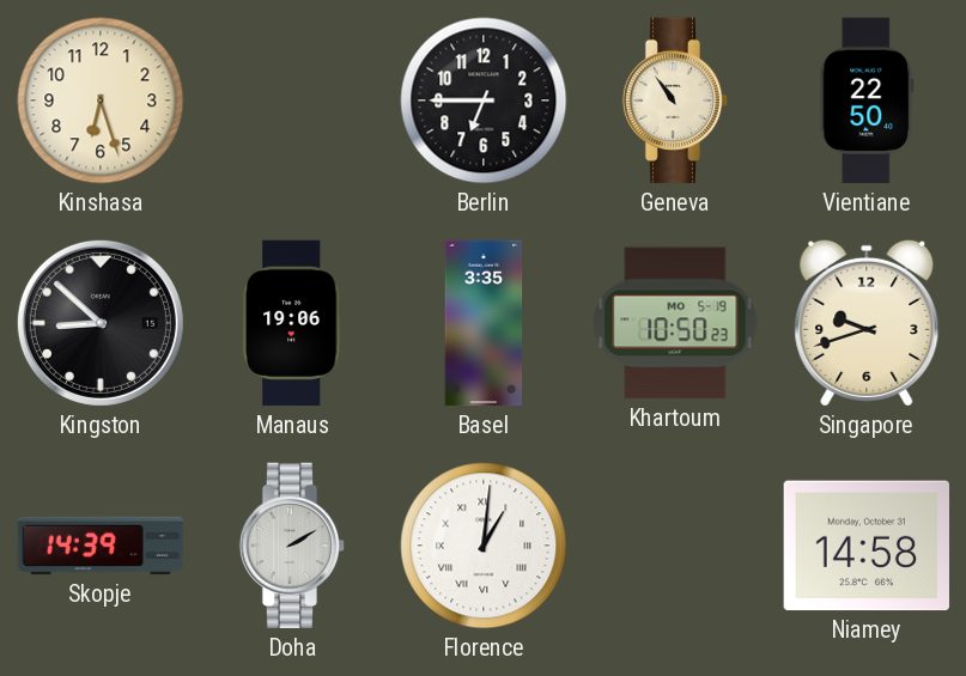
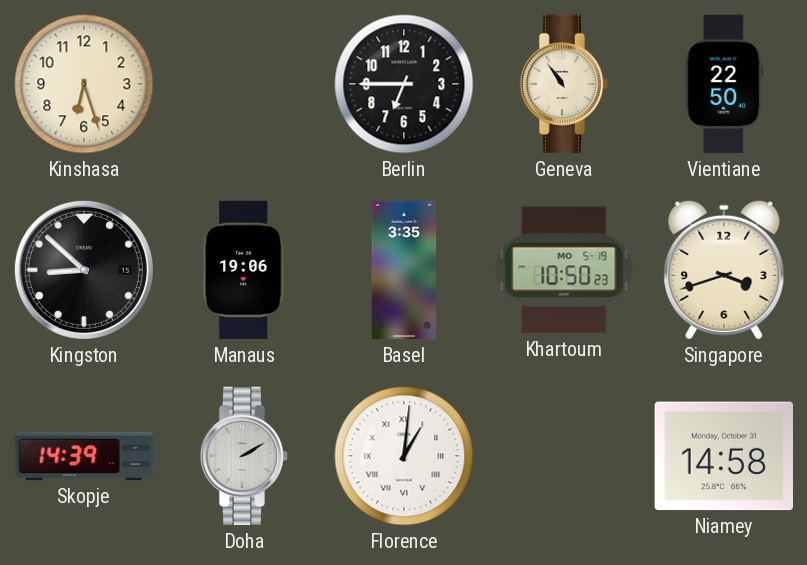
Singapore: 9:42 -> 3:42
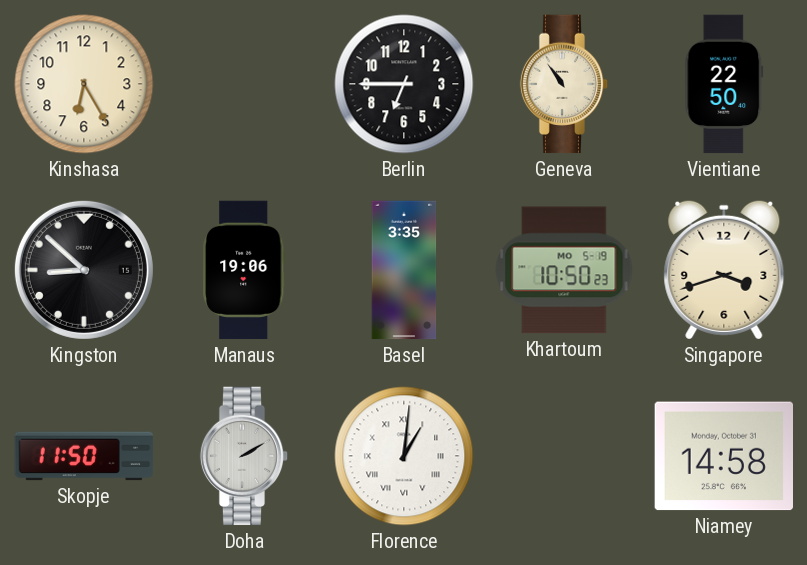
Kinshasa: 6:27 -> 6:25
Skopje: 14:39 -> 11:50
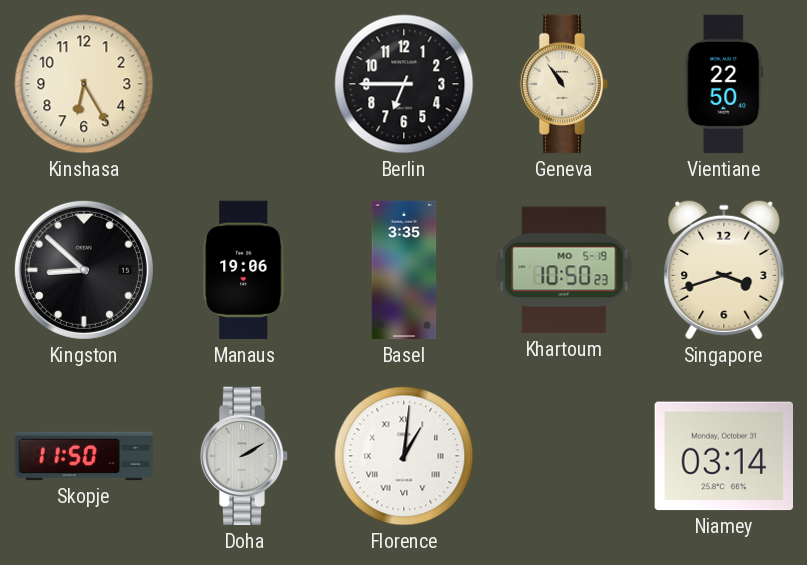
Niamey: 14:58 -> 03:14
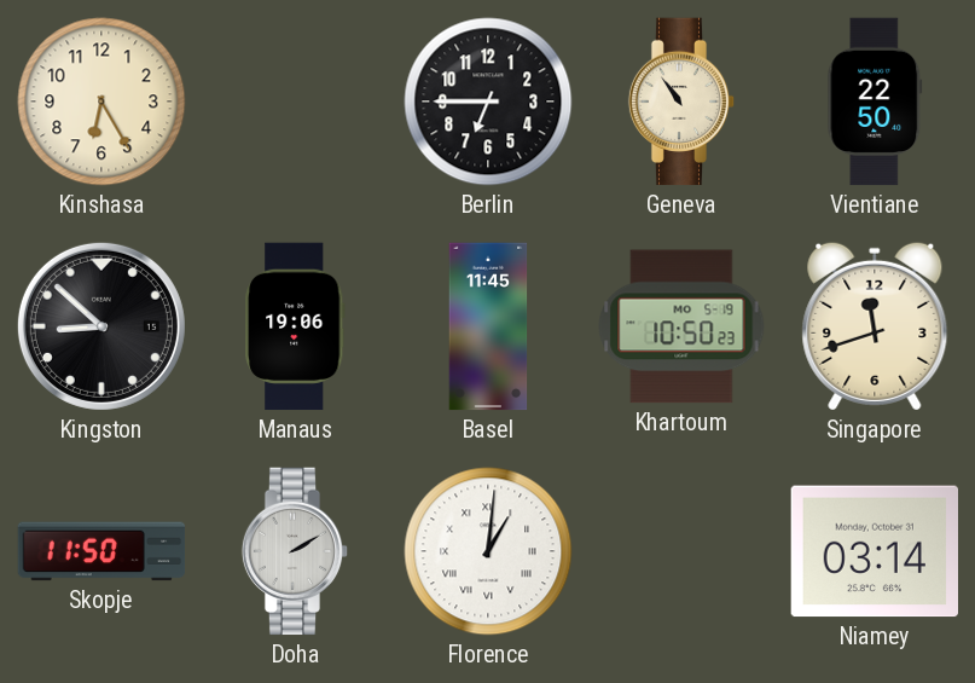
Basel: 3:35 -> 11:45
Singapore: 3:42 -> 11:42
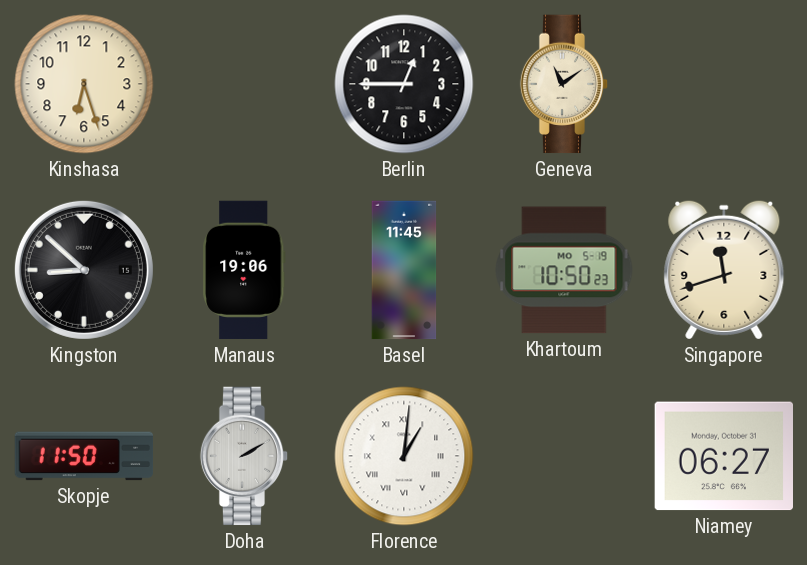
Kinshasa: 6:25 -> 6:27
Berlin: 6:45 -> 12:45
Geneva: 10:54 -> 11:09
Vientiane: 22:50 -> none
Niamey: 03:14 -> 06:27
